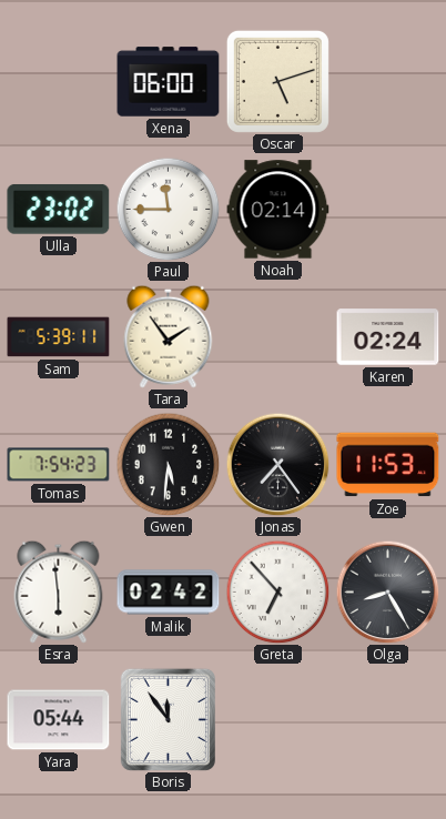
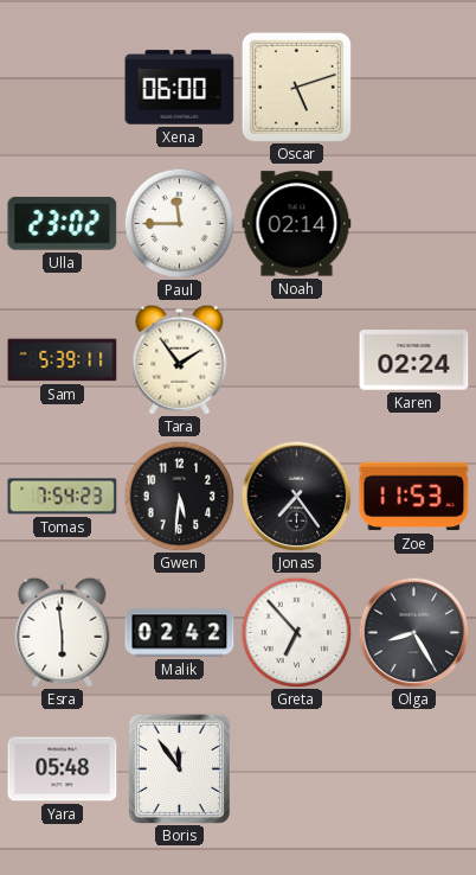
Yara: 05:44 -> 05:48
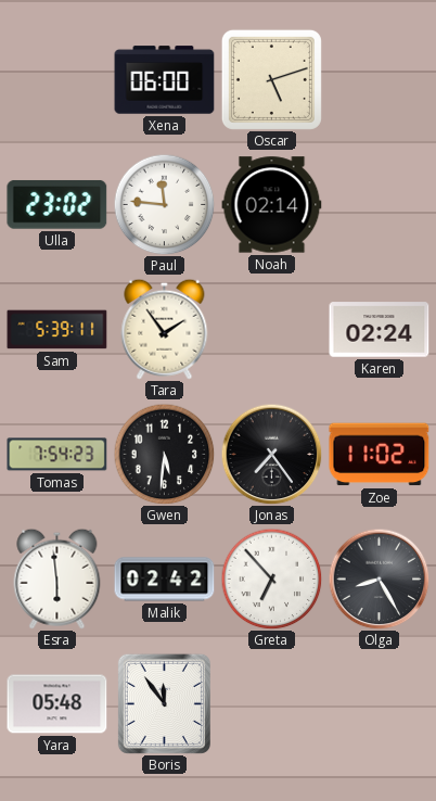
Paul: 11:45 -> 11:46
Zoe: 11:53 -> 11:02
